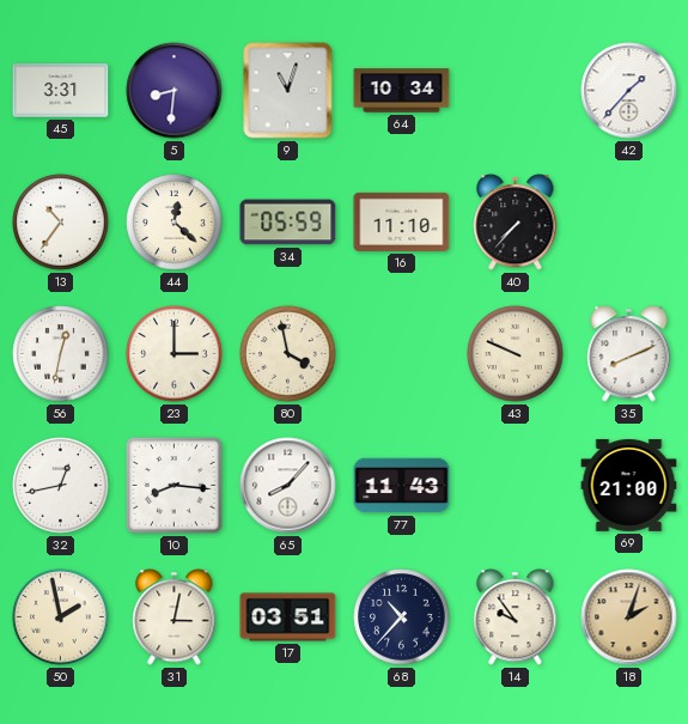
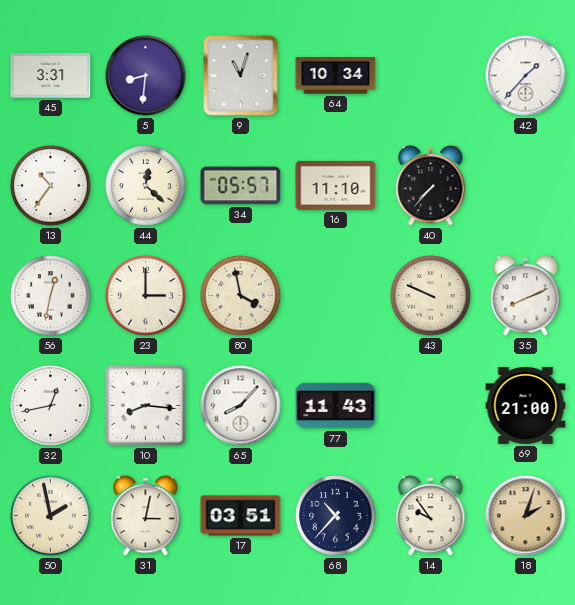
34: 05:59 -> 05:57
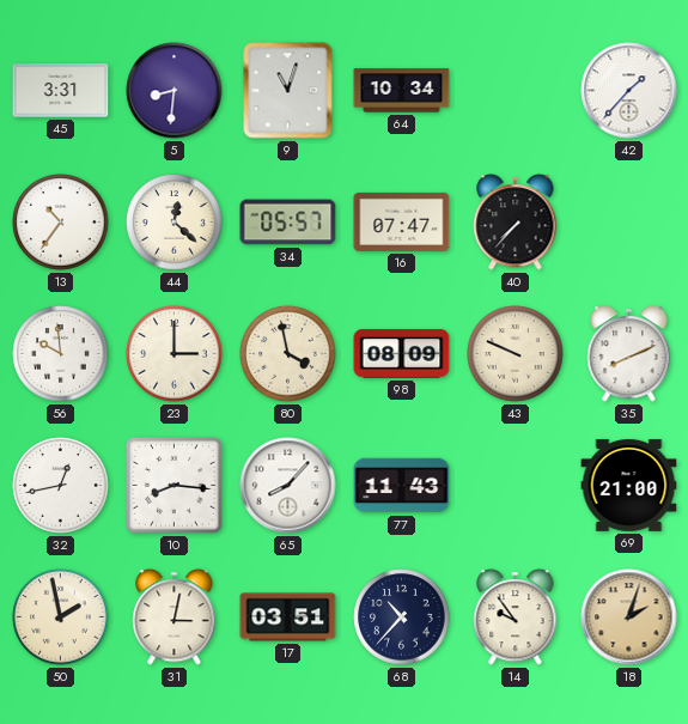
16: 11:10 -> 07:47
56: 12:32 -> 9:59
98: none -> 08:09
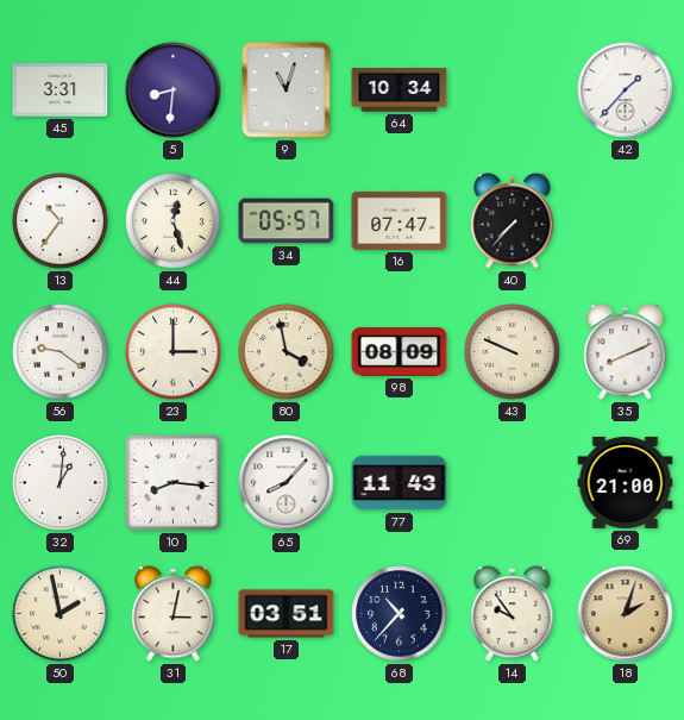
44: 12:22 -> 12:27
56: 9:59 -> 9:21
32: 12:43 -> 1:01
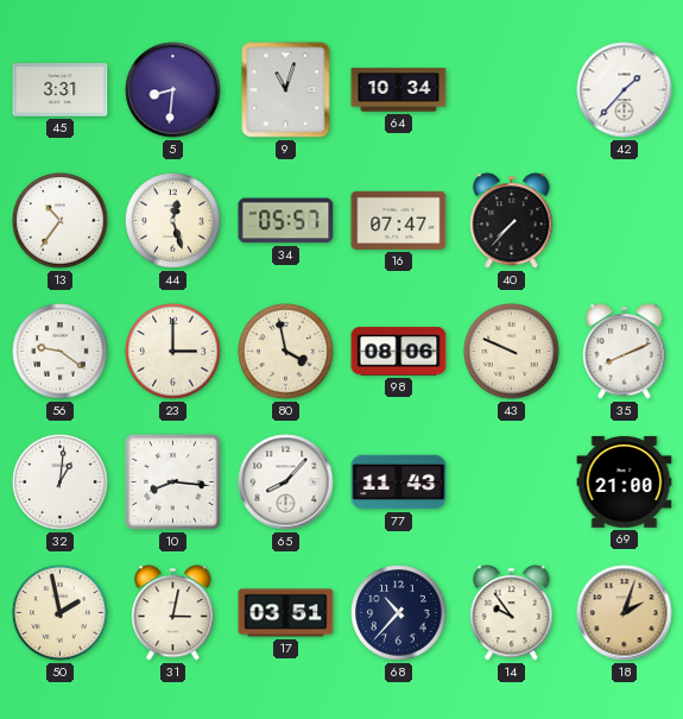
98: 08:09 -> 08:06
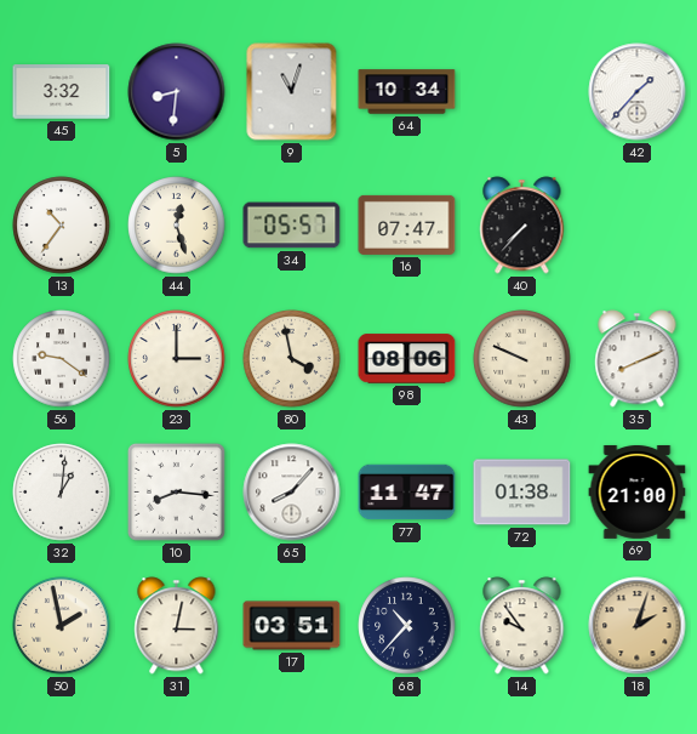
45: 3:31 -> 3:32
77: 11:43 -> 11:47
72: none -> 01:38
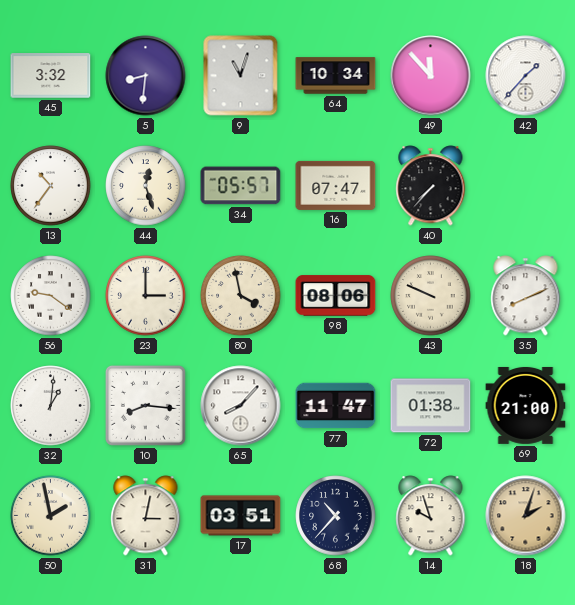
49: none -> 11:53
14: 9:54 -> 9:57
